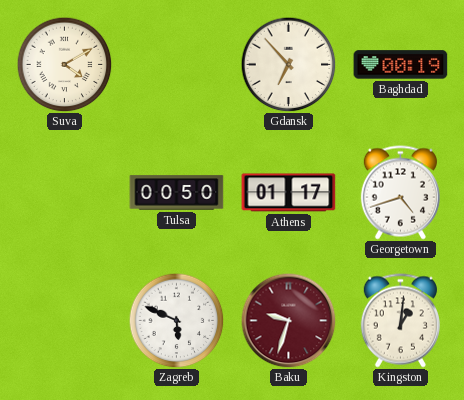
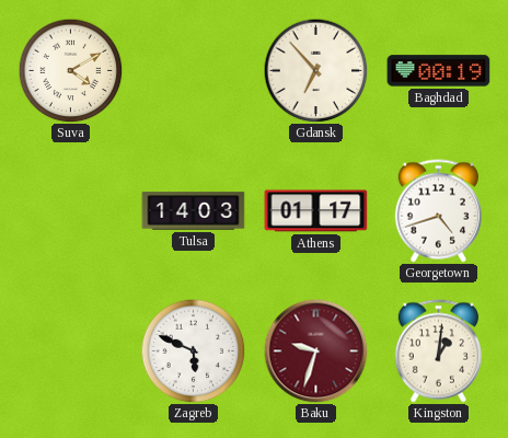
Tulsa: 00:50 -> 14:03
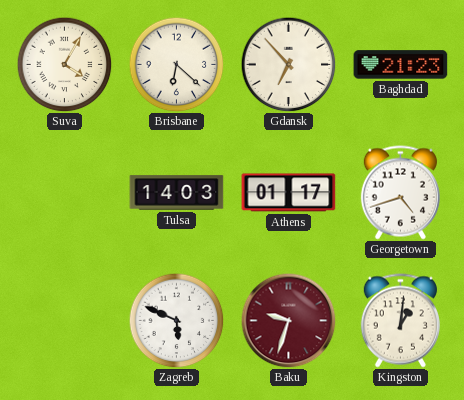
Suva: 4:10 -> 4:05
Brisbane: none -> 6:22
Baghdad: 00:19 -> 21:23
